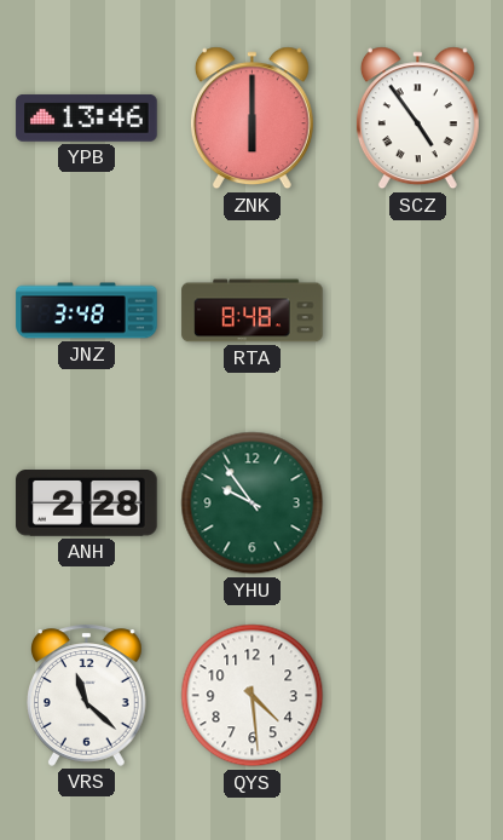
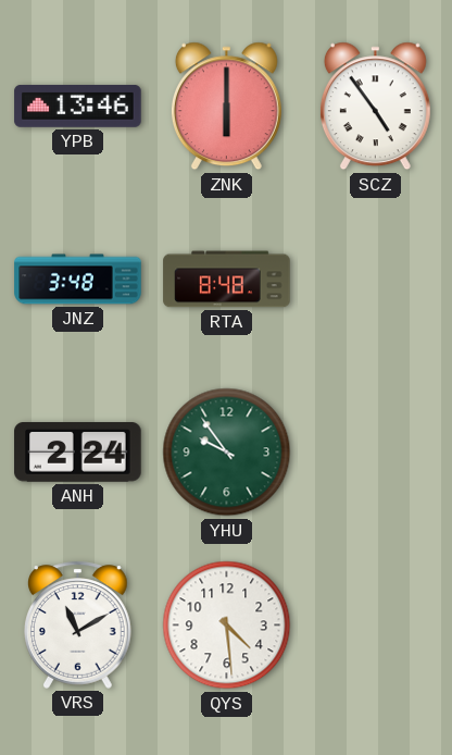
ANH: 2:28 -> 2:24
VRS: 11:22 -> 11:10
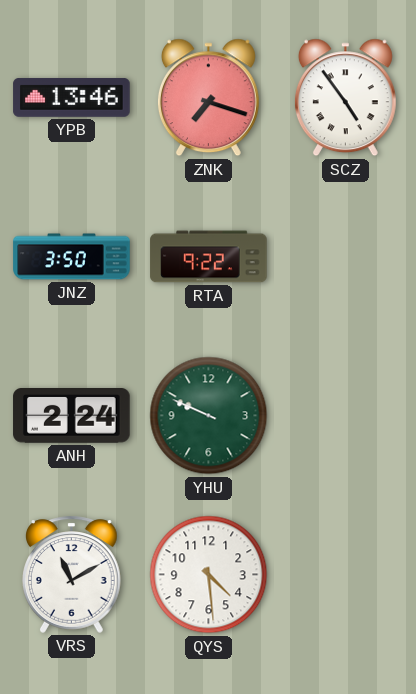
ZNK: 6:00 -> 7:18
JNZ: 3:48 -> 3:50
RTA: 8:48 -> 9:22
YHU: 9:54 -> 9:49
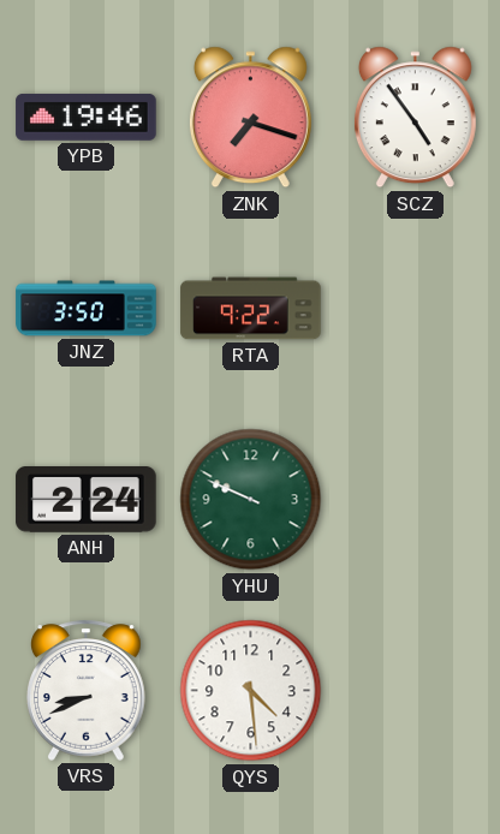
YPB: 13:46 -> 19:46
VRS: 11:10 -> 8:41
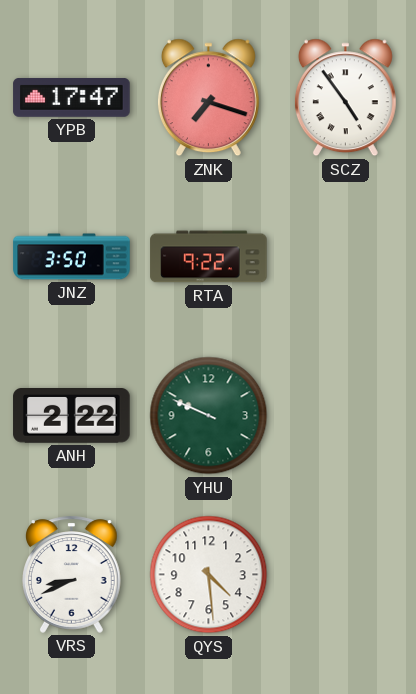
YPB: 19:46 -> 17:47
ANH: 2:24 -> 2:22
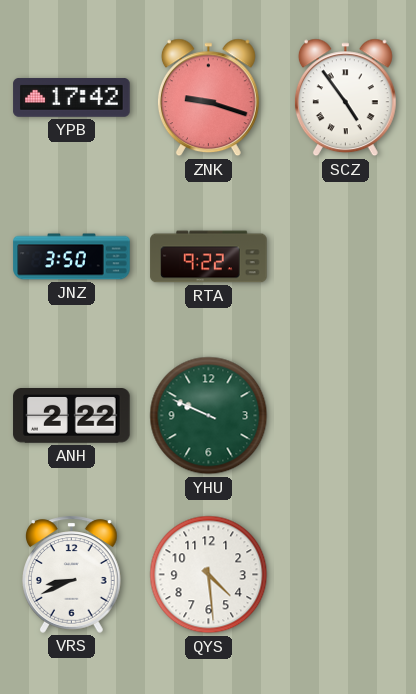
YPB: 17:47 -> 17:42
ZNK: 7:18 -> 9:18
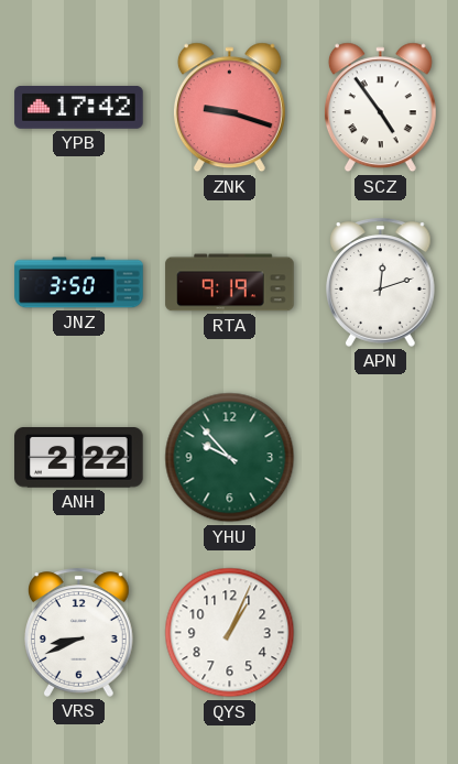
RTA: 9:22 -> 9:19
APN: none -> 12:12
YHU: 9:49 -> 9:53
QYS: 4:29 -> 1:04
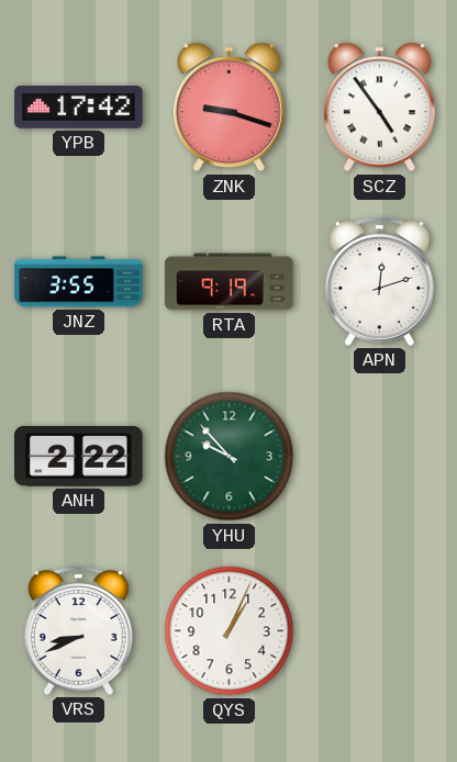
JNZ: 3:50 -> 3:55
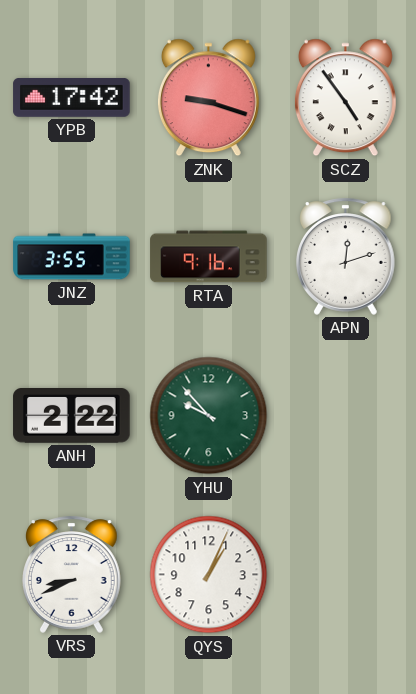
RTA: 9:19 -> 9:16
